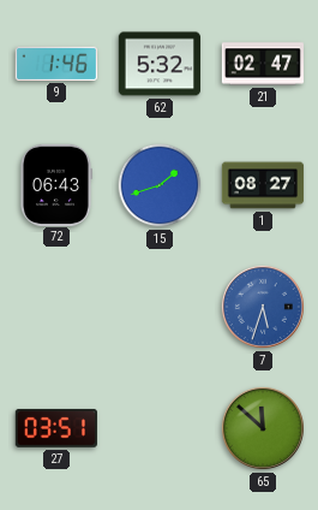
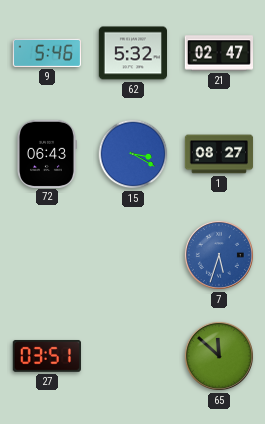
9: 1:46 -> 5:46
15: 1:42 -> 3:20
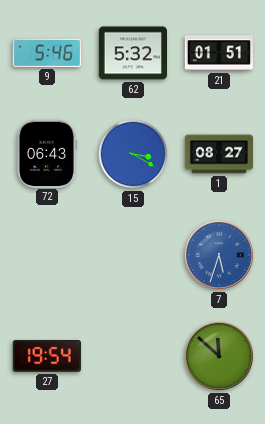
21: 02:47 -> 01:51
27: 03:51 -> 19:54
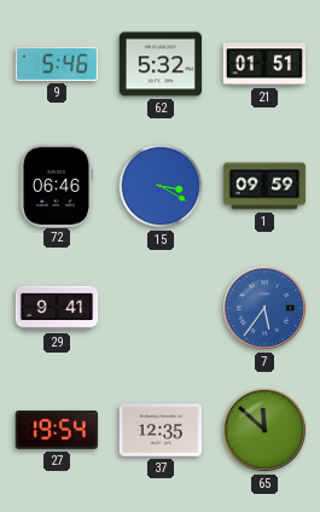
72: 06:43 -> 06:46
1: 08:27 -> 09:59
29: none -> 9:41
7: 5:33 -> 5:36
37: none -> 12:35
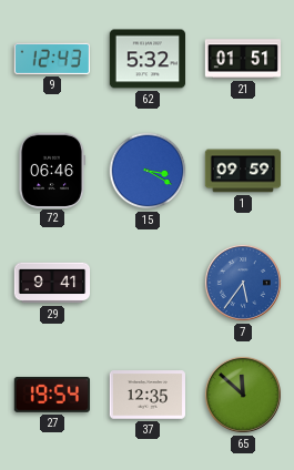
9: 5:46 -> 12:43
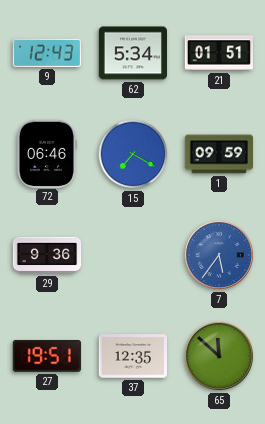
62: 5:32 -> 5:34
15: 3:20 -> 7:20
29: 9:41 -> 9:36
27: 19:54 -> 19:51
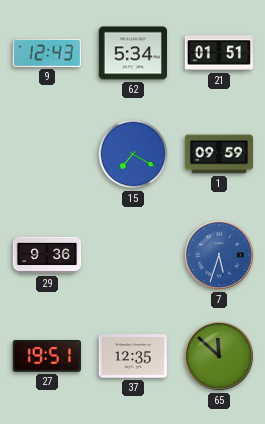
72: 06:46 -> none
7: 5:36 -> 5:33
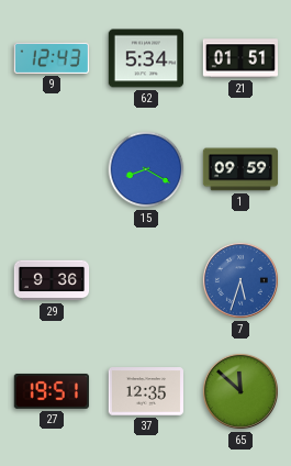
15: 7:20 -> 8:20
